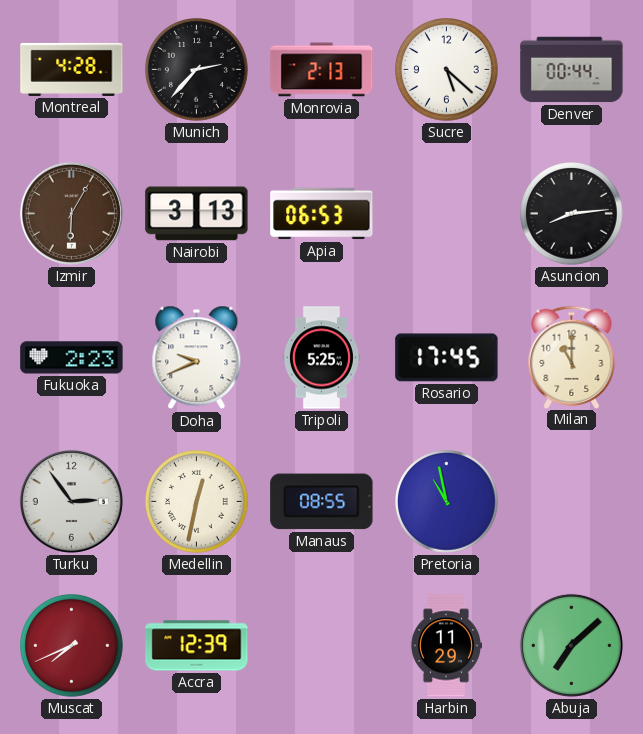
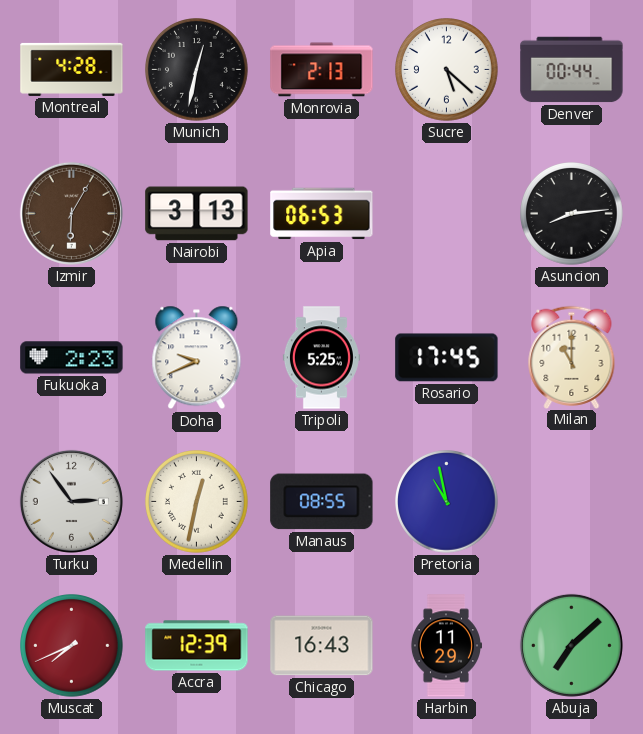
Munich: 2:37 -> 12:32
Chicago: none -> 16:43
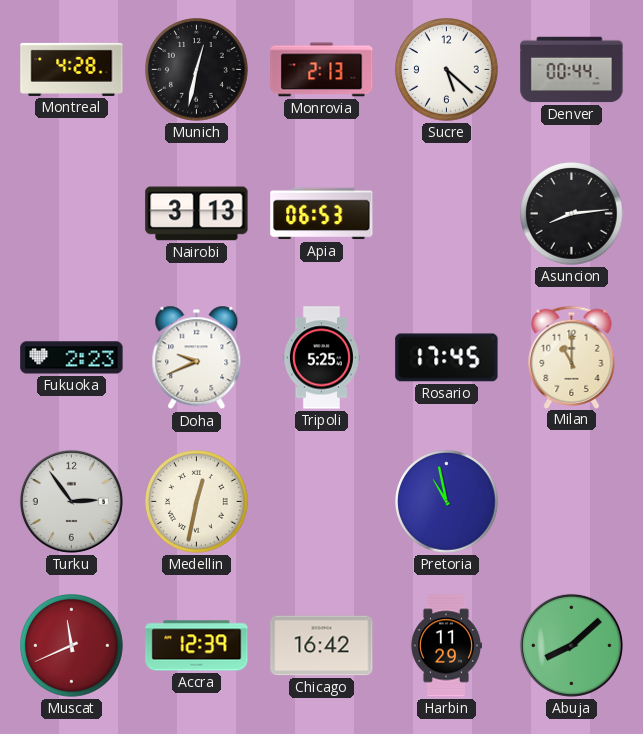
Izmir: 6:05 -> none
Manaus: 08:55 -> none
Muscat: 7:41 -> 11:41
Chicago: 16:43 -> 16:42
Abuja: 7:08 -> 8:08
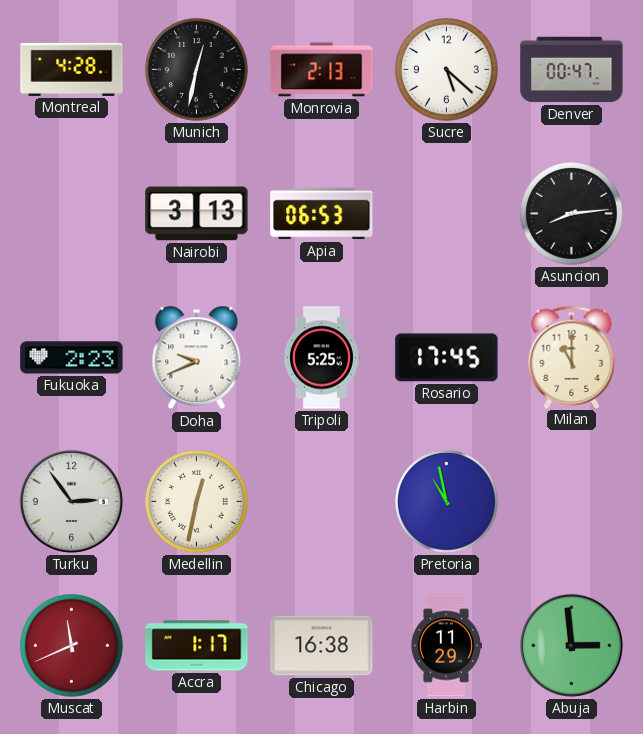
Denver: 00:44 -> 00:47
Accra: 12:39 -> 1:17
Chicago: 16:42 -> 16:38
Abuja: 8:08 -> 2:59
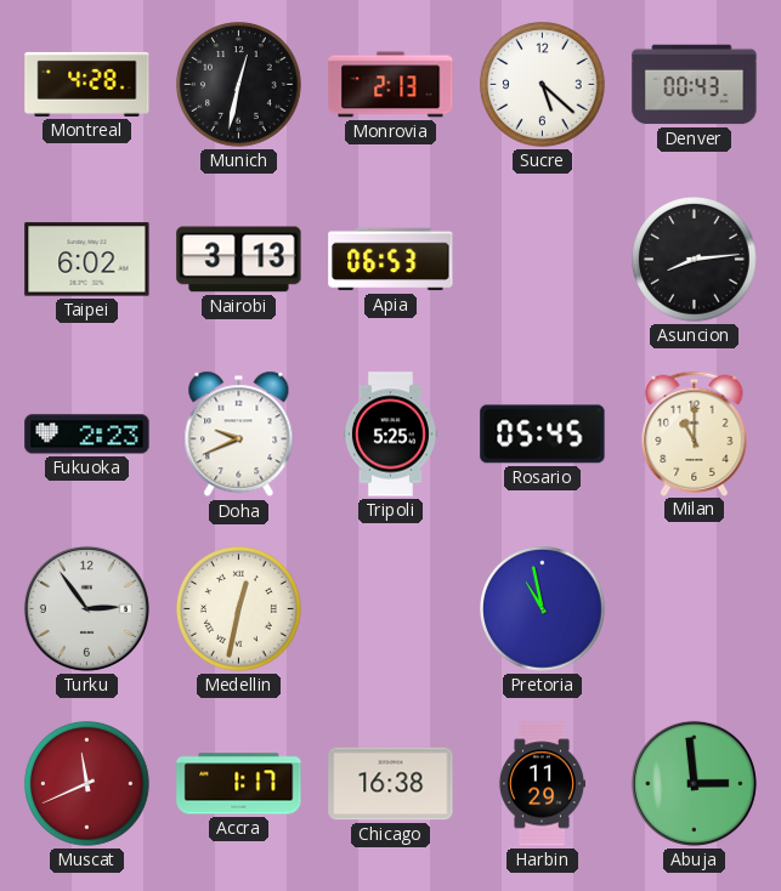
Denver: 00:47 -> 00:43
Taipei: none -> 6:02
Rosario: 17:45 -> 05:45
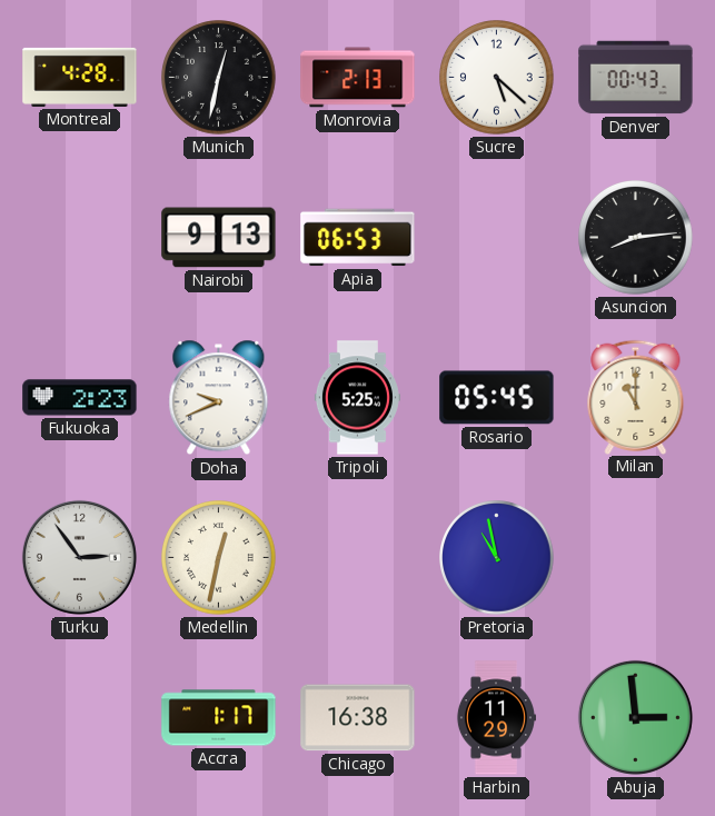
Taipei: 6:02 -> none
Nairobi: 3:13 -> 9:13
Muscat: 11:41 -> none
